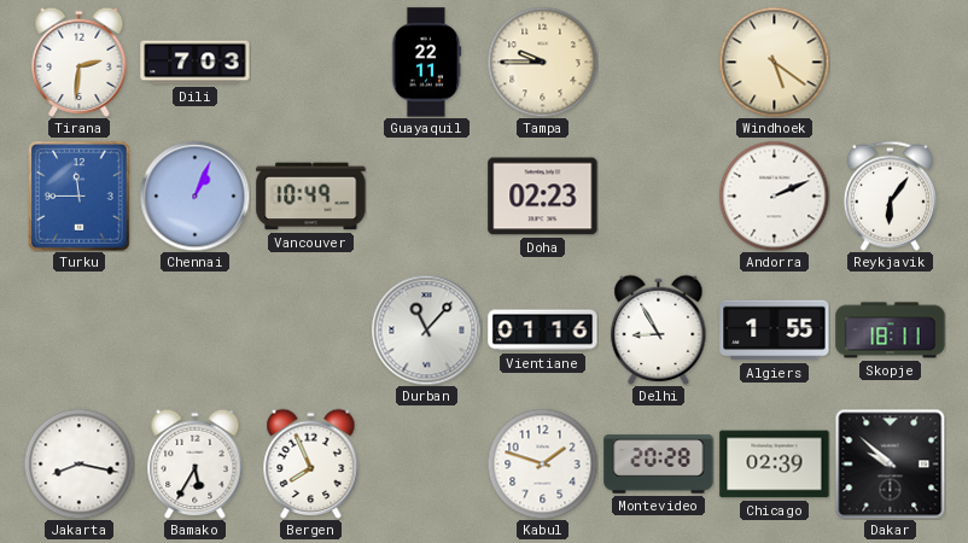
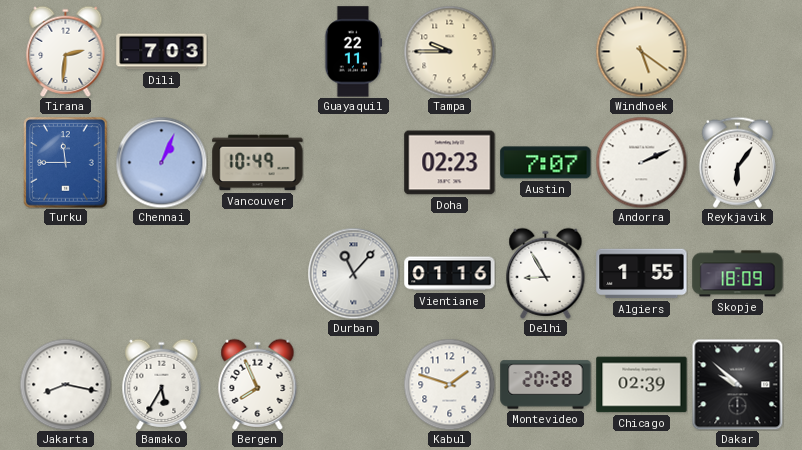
Austin: none -> 7:07
Skopje: 18:11 -> 18:09
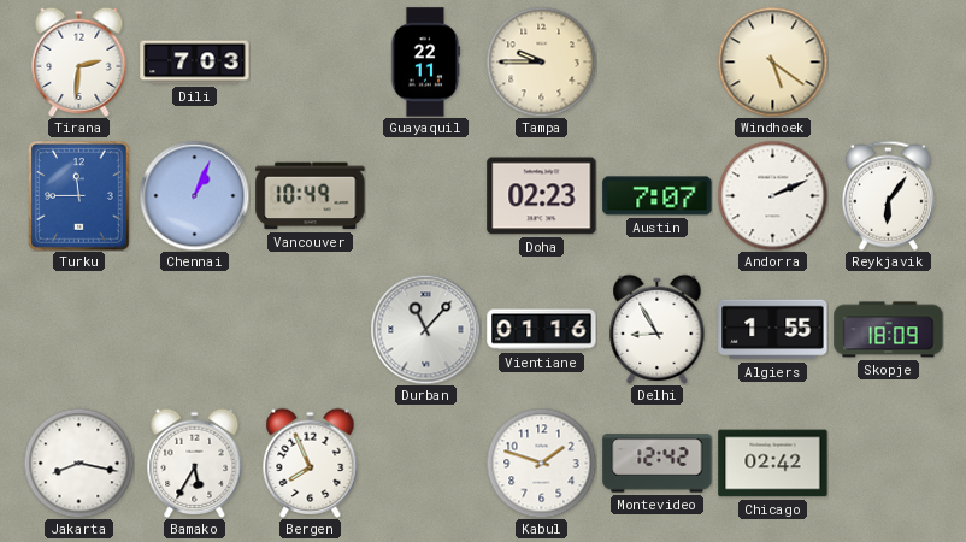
Montevideo: 20:28 -> 12:42
Chicago: 02:39 -> 02:42
Dakar: 9:52 -> none
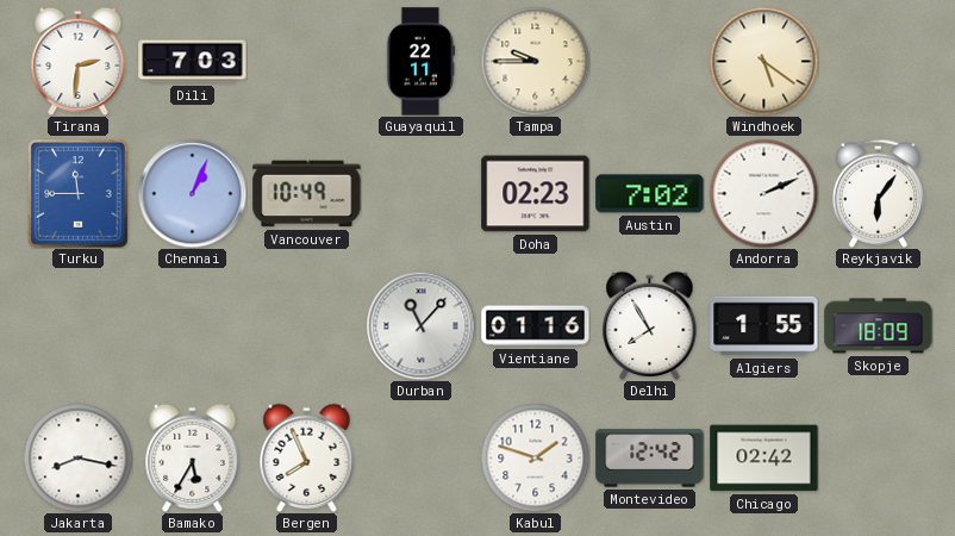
Austin: 7:07 -> 7:02
Delhi: 8:55 -> 7:55
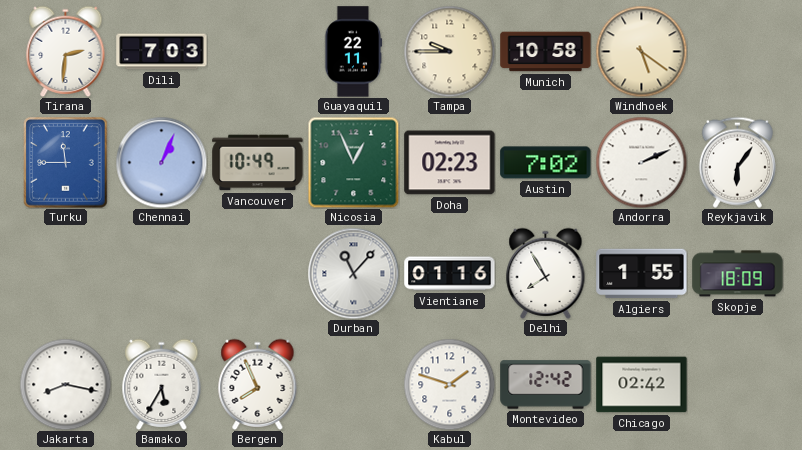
Munich: none -> 10:58
Nicosia: none -> 12:56
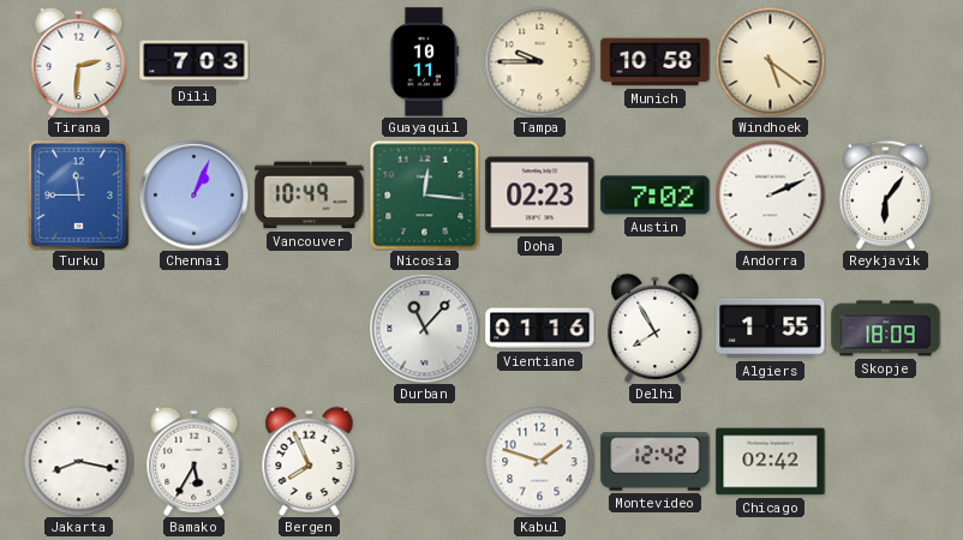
Guayaquil: 22:11 -> 10:11
Nicosia: 12:56 -> 12:16
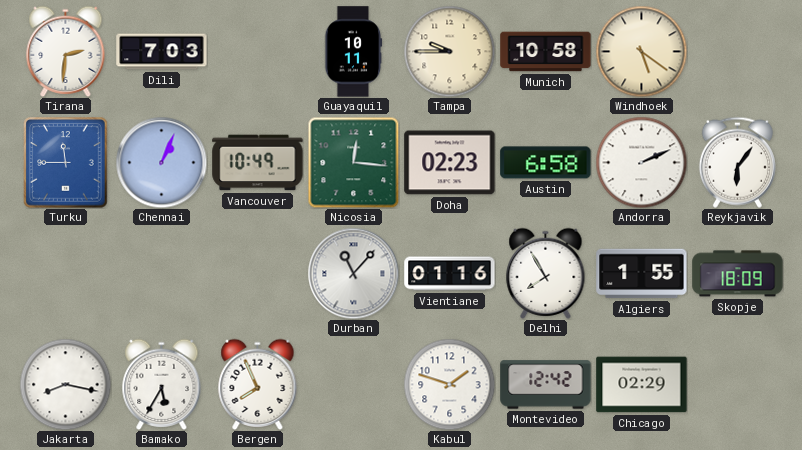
Austin: 7:02 -> 6:58
Chicago: 02:42 -> 02:29
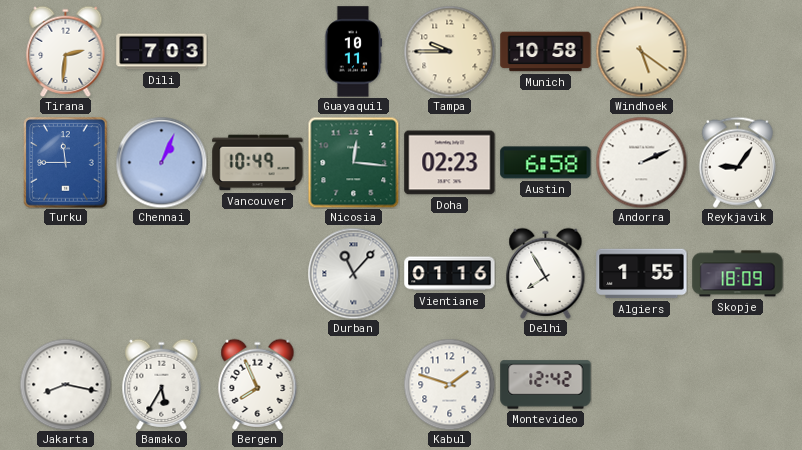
Reykjavik: 6:06 -> 9:06
Chicago: 02:29 -> none
